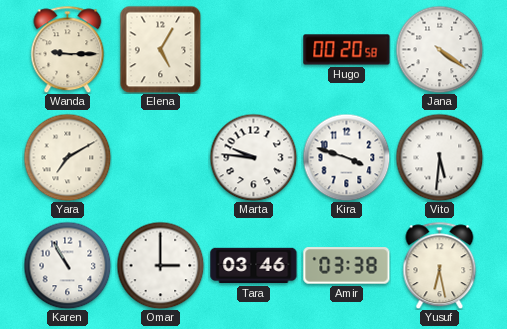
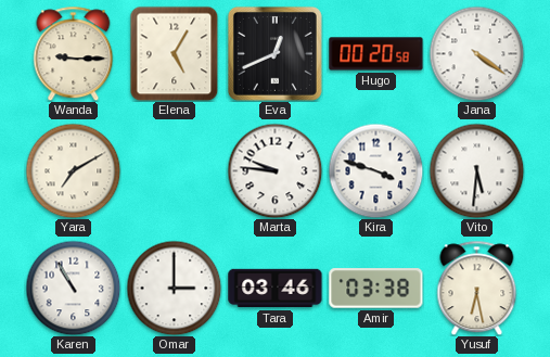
Eva: none -> 12:41
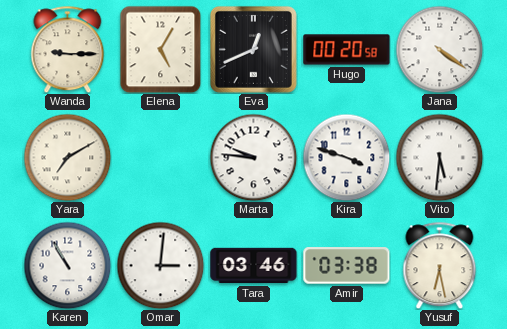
Omar: 3:00 -> 3:01
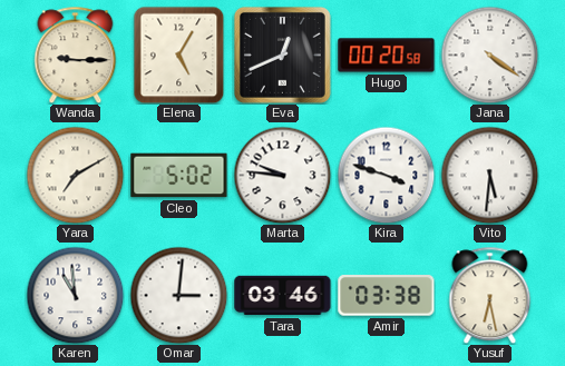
Cleo: none -> 5:02
Karen: 10:55 -> 10:59
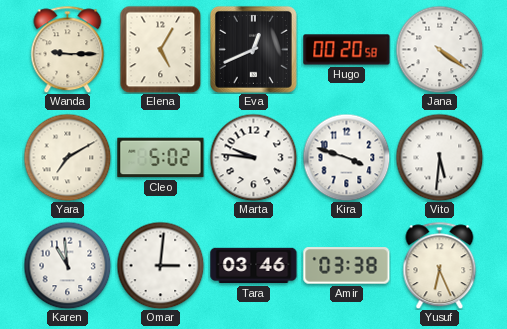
Yusuf: 6:28 -> 6:26
